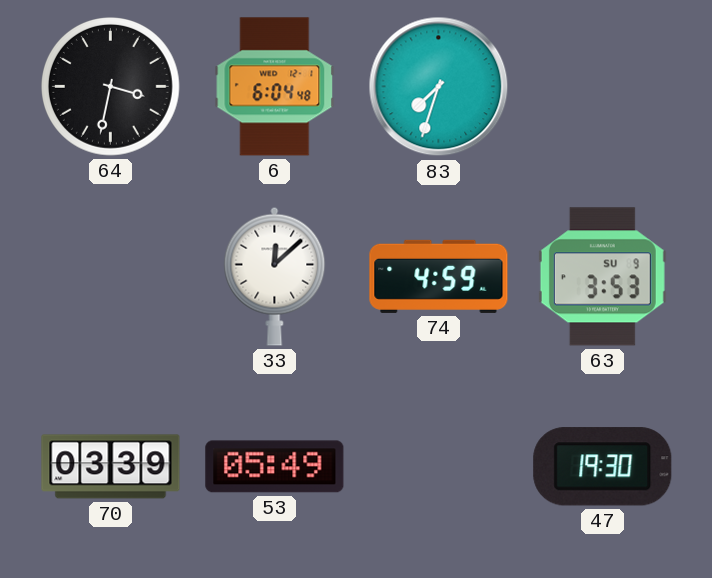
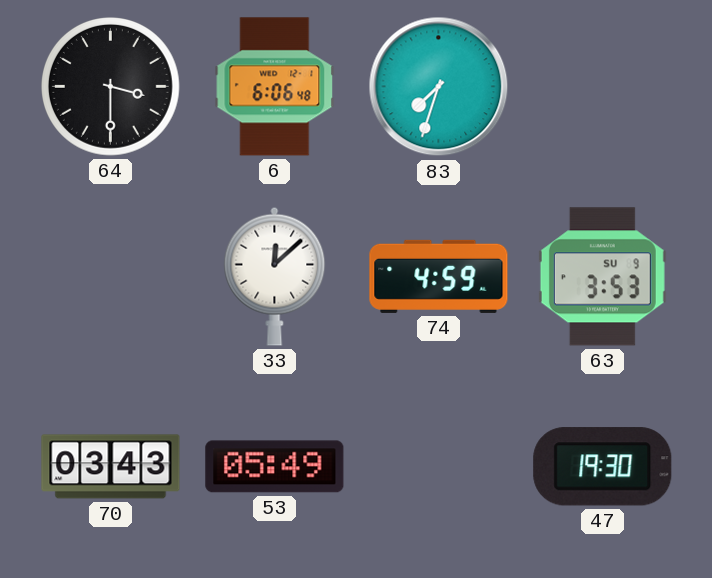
64: 3:32 -> 3:30
6: 6:04 -> 6:06
70: 03:39 -> 03:43
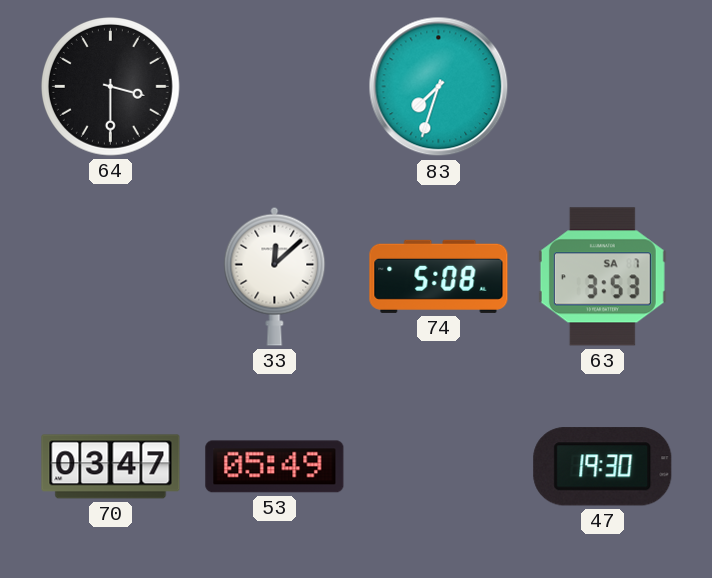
6: 6:06 -> none
74: 4:59 -> 5:08
63 date: SU 9 -> SA 7
70: 03:43 -> 03:47
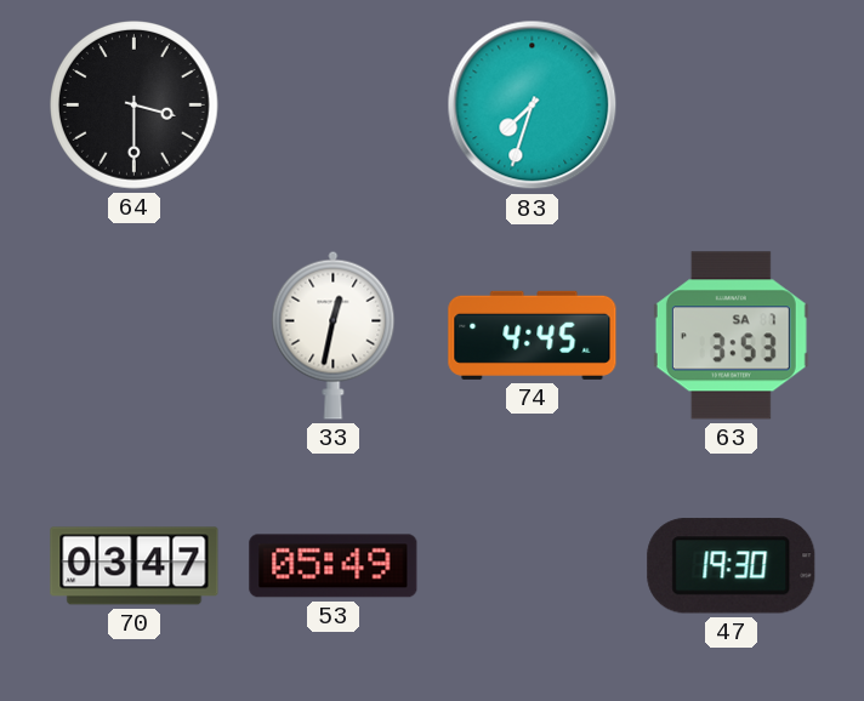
33: 12:08 -> 12:32
74: 5:08 -> 4:45
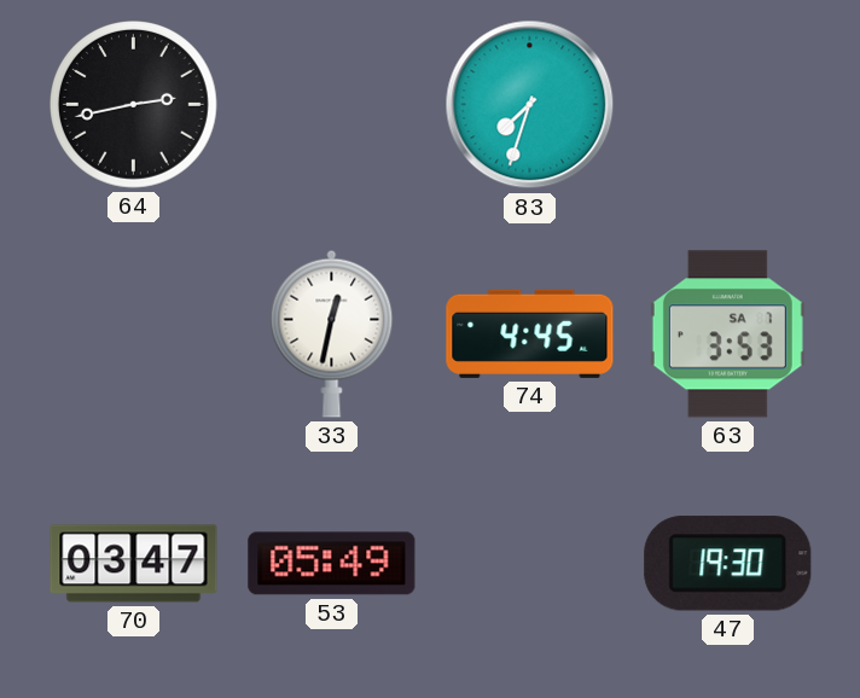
64: 3:30 -> 2:43
